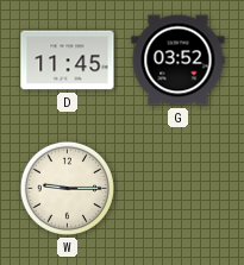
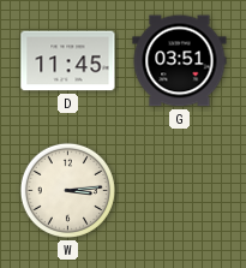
G: 03:52 -> 03:51
W: 9:15 -> 3:14
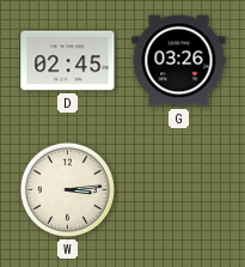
D: 11:45 -> 02:45
G: 03:51 -> 03:26
